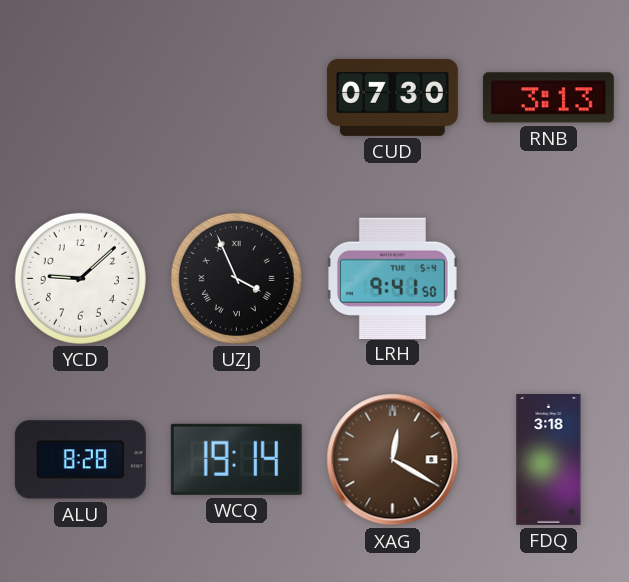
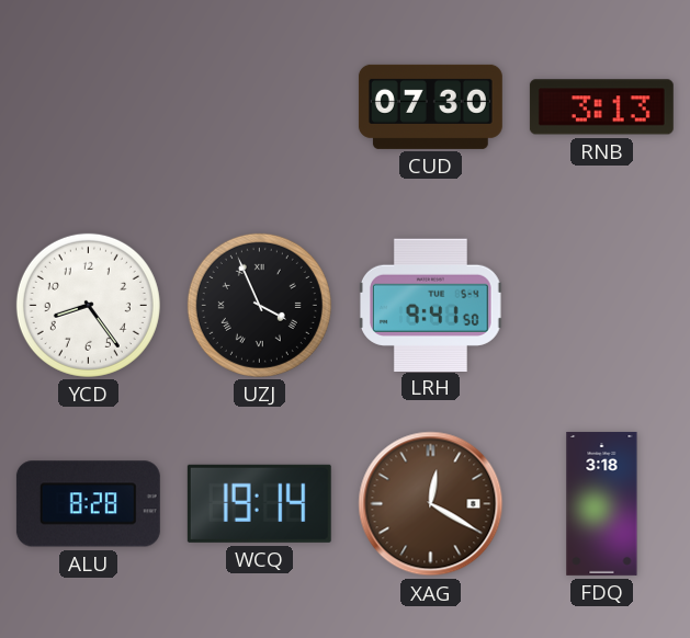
YCD: 9:08 -> 8:24
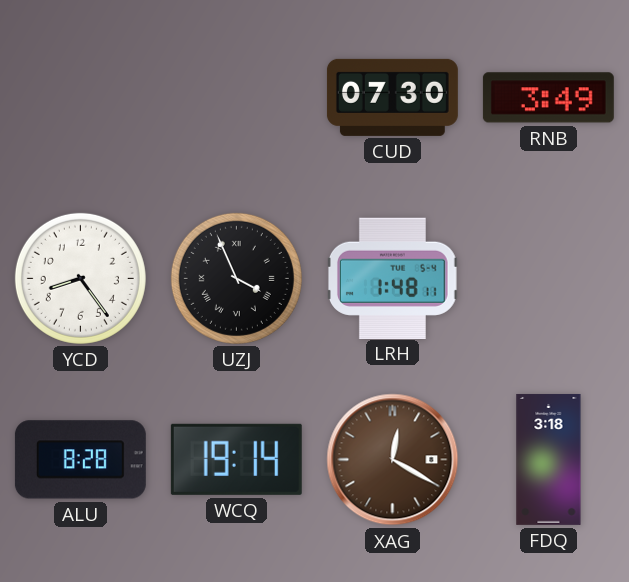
RNB: 3:13 -> 3:49
LRH: 9:41 -> 1:48
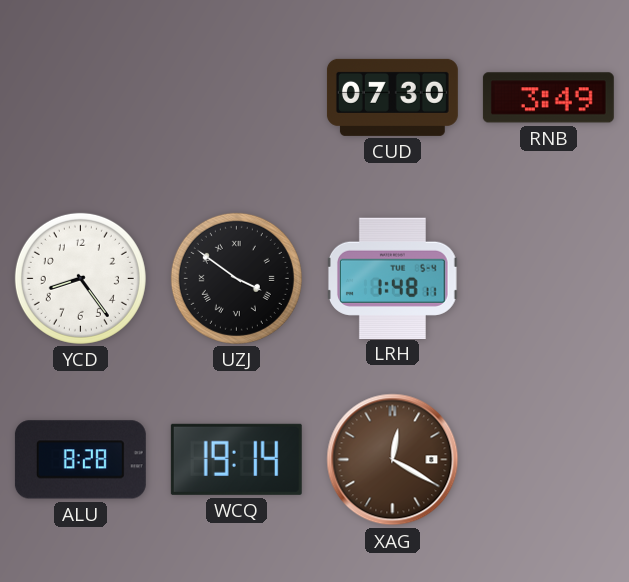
UZJ: 3:56 -> 3:51
FDQ: 3:18 -> none
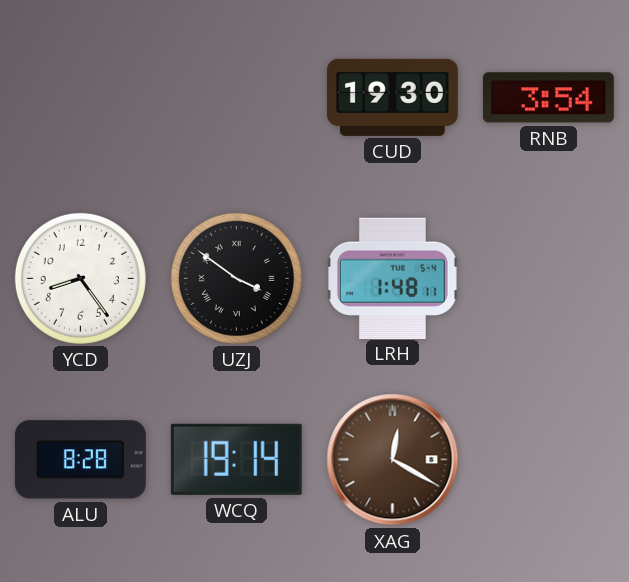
CUD: 07:30 -> 19:30
RNB: 3:49 -> 3:54
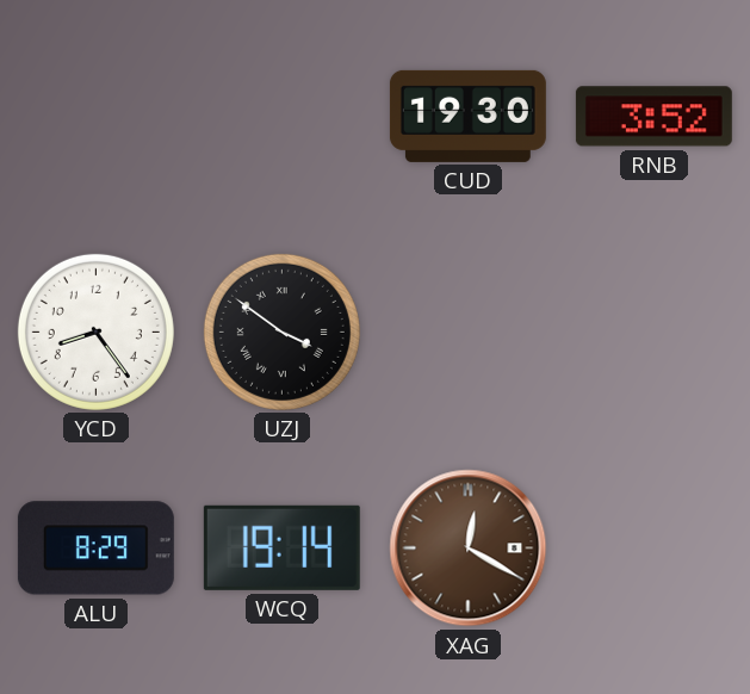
RNB: 3:54 -> 3:52
LRH: 1:48 -> none
ALU: 8:28 -> 8:29
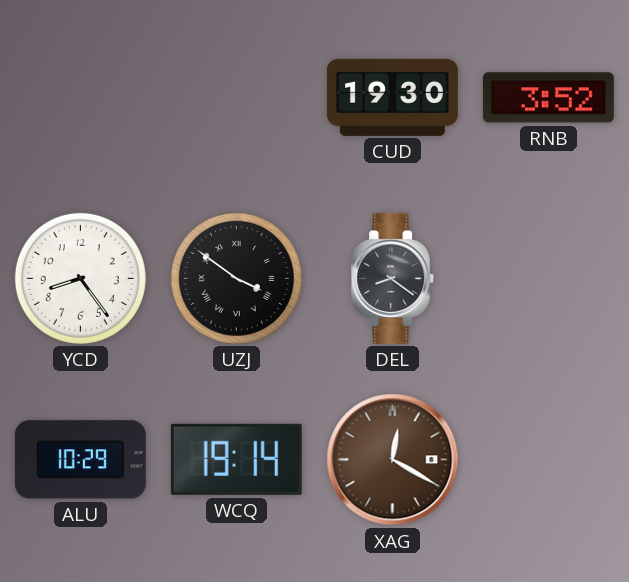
DEL: none -> 8:21
ALU: 8:29 -> 10:29
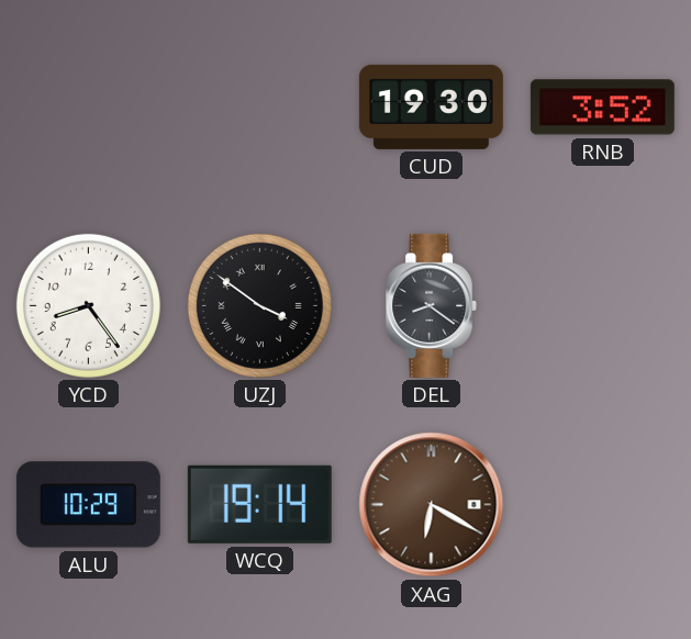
XAG: 12:20 -> 6:20
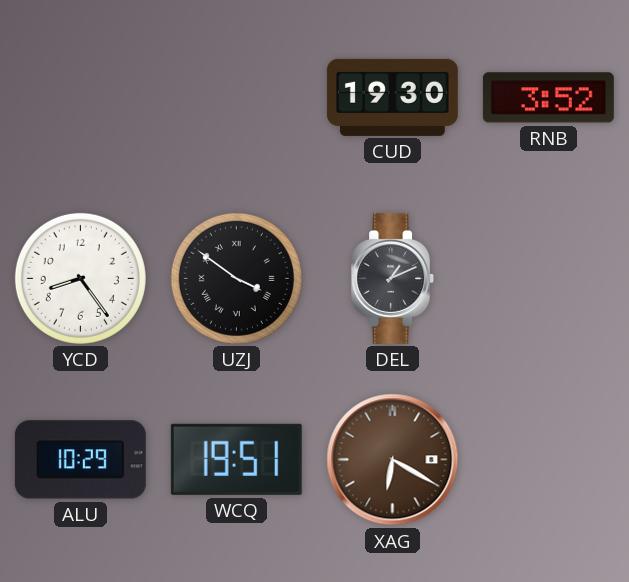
DEL: 8:21 -> 1:11
WCQ: 19:14 -> 19:51
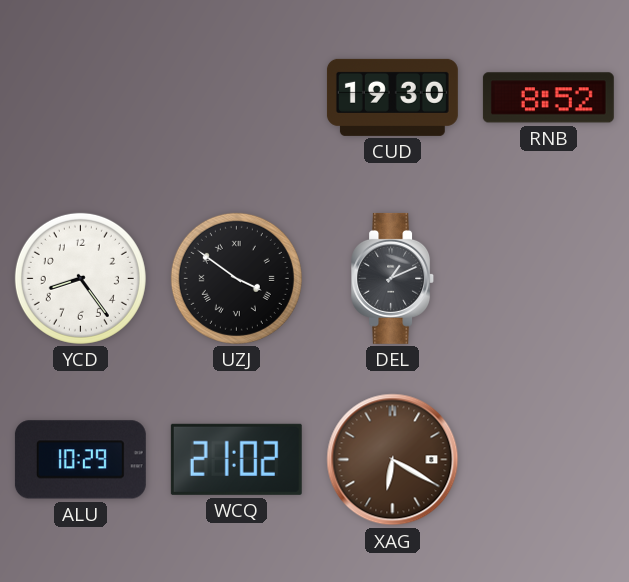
RNB: 3:52 -> 8:52
WCQ: 19:51 -> 21:02
